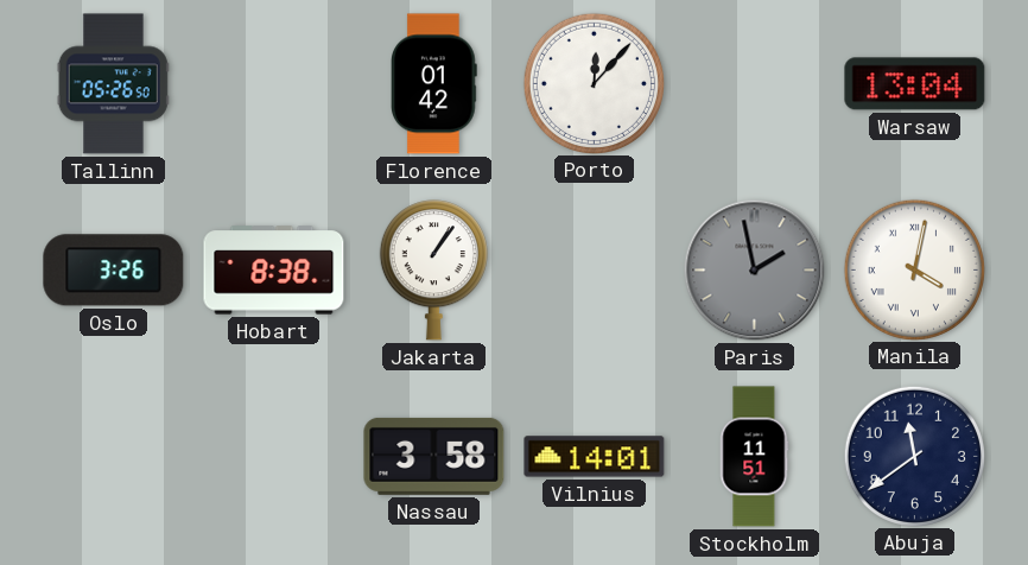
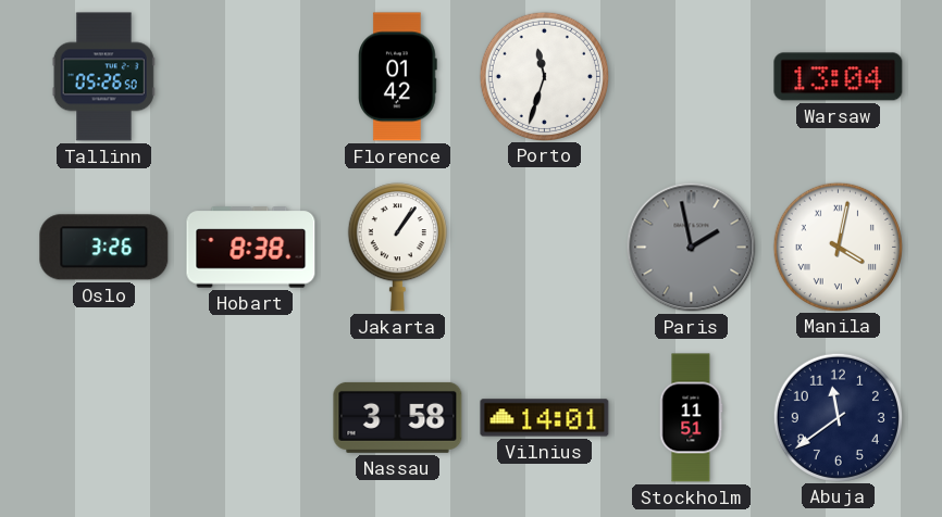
Porto: 12:07 -> 11:33
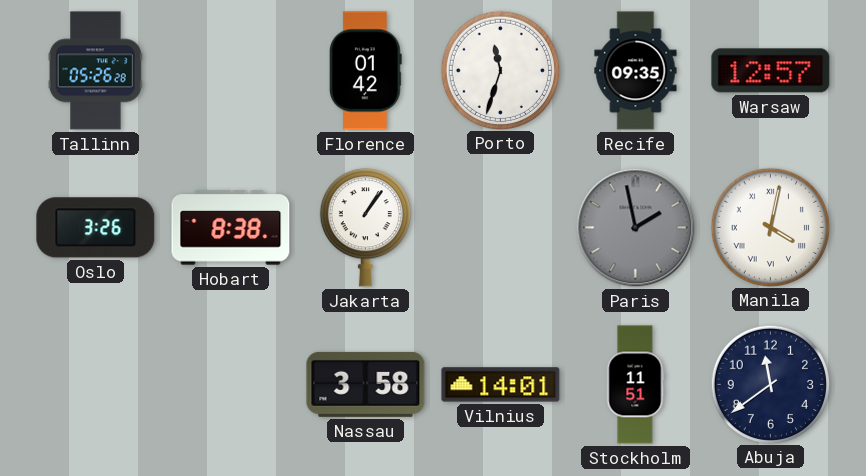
Tallinn: 05:26:50 -> 05:26:28
Recife: none -> 09:35
Warsaw: 13:04 -> 12:57
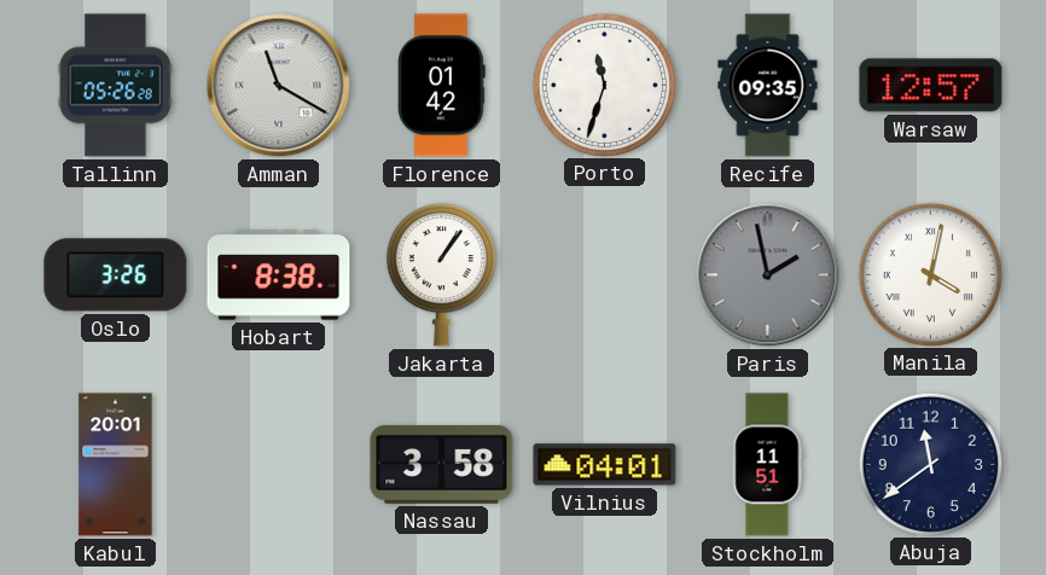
Amman: none -> 11:20
Kabul: none -> 20:01
Vilnius: 14:01 -> 04:01
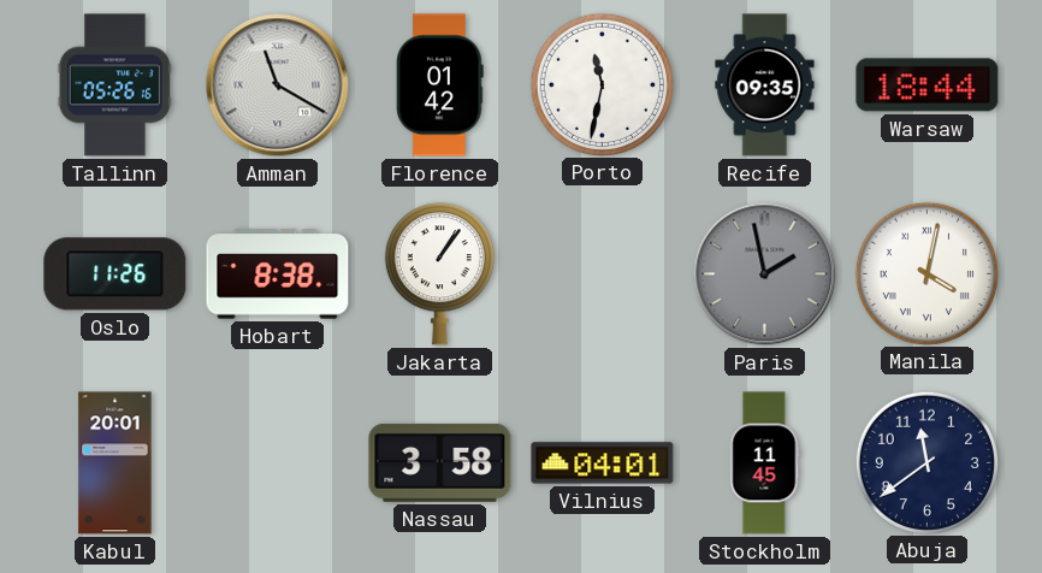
Tallinn: 05:26:28 -> 05:26:16
Porto: 11:33 -> 11:32
Warsaw: 12:57 -> 18:44
Oslo: 3:26 -> 11:26
Stockholm: 11:51 -> 11:45
